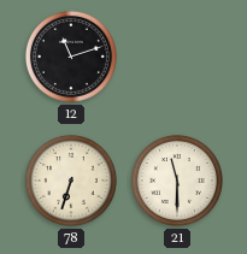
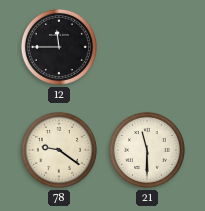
12: 11:12 -> 11:45
78: 6:33 -> 9:21
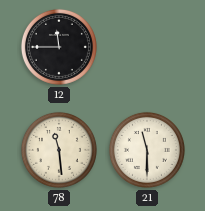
78: 9:21 -> 11:29
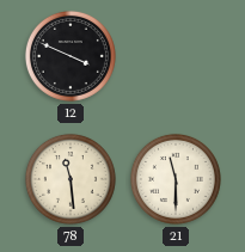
12: 11:45 -> 3:49
